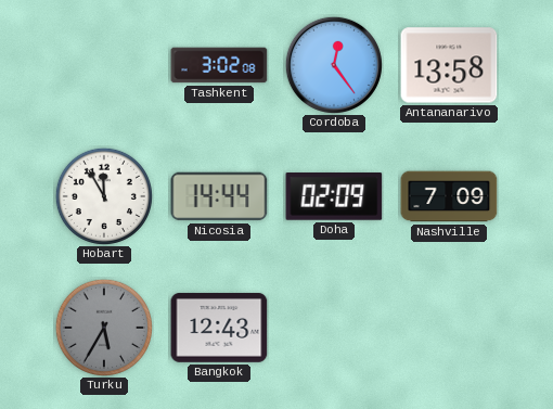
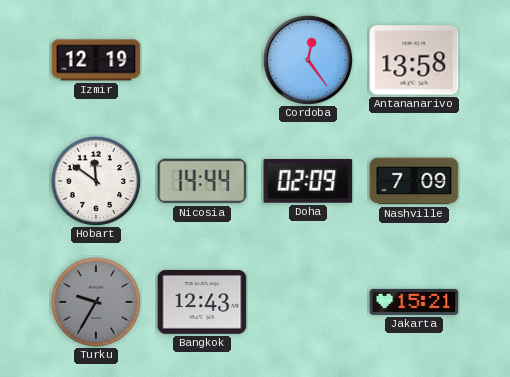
Izmir: none -> 12:19
Tashkent: 3:02 -> none
Hobart: 11:55 -> 11:51
Turku: 5:35 -> 9:35
Jakarta: none -> 15:21
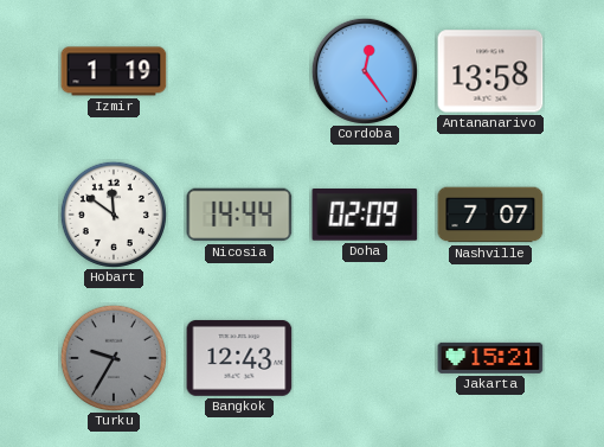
Izmir: 12:19 -> 1:19
Nashville: 7:09 -> 7:07
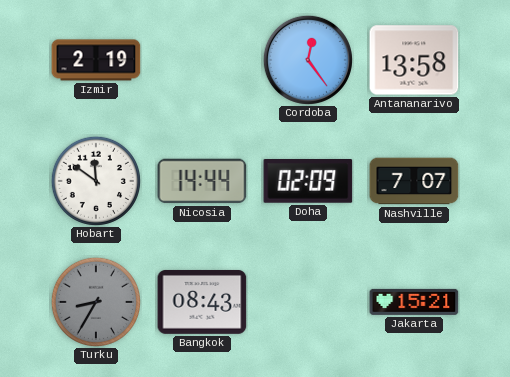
Izmir: 1:19 -> 2:19
Turku: 9:35 -> 8:35
Bangkok: 12:43 -> 08:43
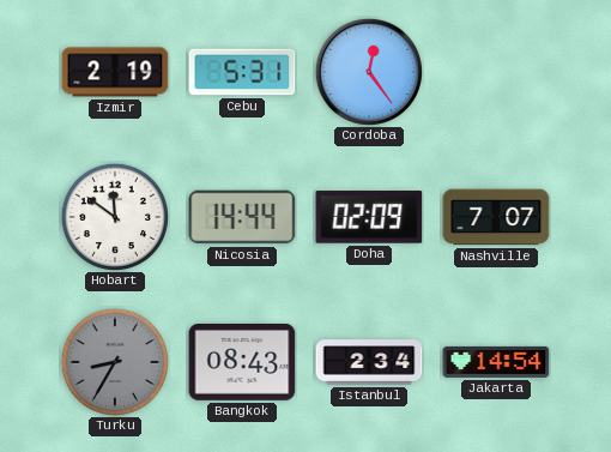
Cebu: none -> 5:31
Antananarivo: 13:58 -> none
Istanbul: none -> 2:34
Jakarta: 15:21 -> 14:54
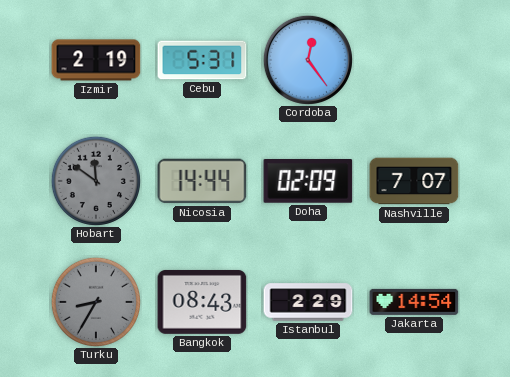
Hobart dial: white -> grey
Istanbul: 2:34 -> 2:29
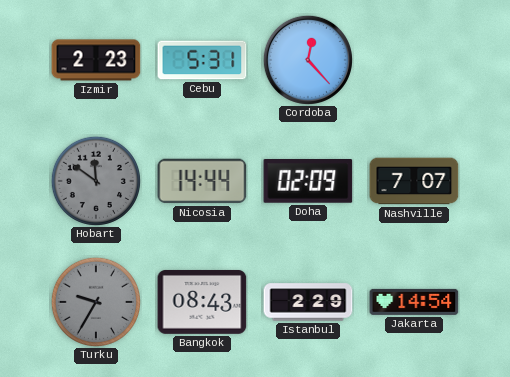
Izmir: 2:19 -> 2:23
Cordoba: 12:24 -> 12:23
Turku: 8:35 -> 9:35
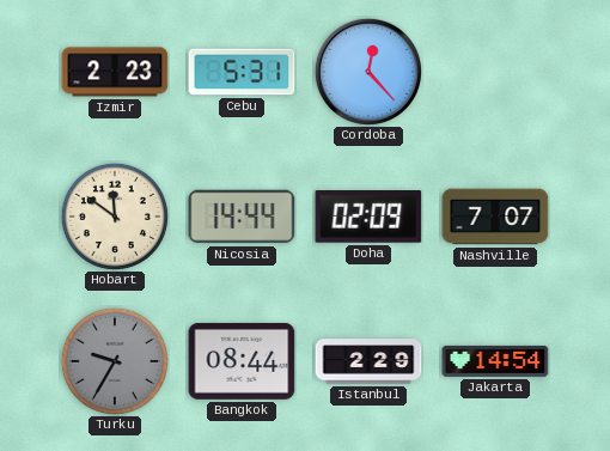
Hobart dial: grey -> cream
Bangkok: 08:43 -> 08:44
